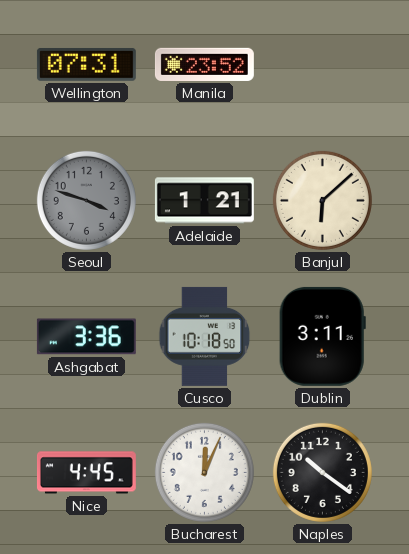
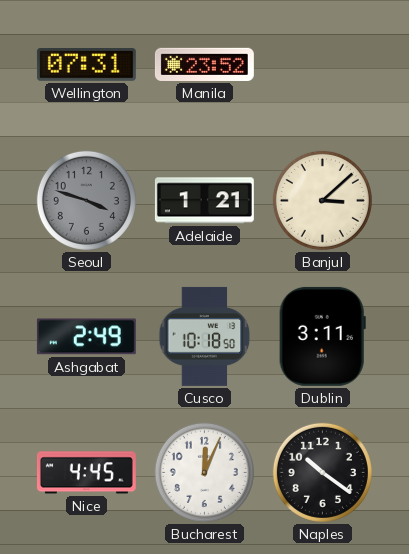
Banjul: 6:08 -> 3:08
Ashgabat: 3:36 -> 2:49
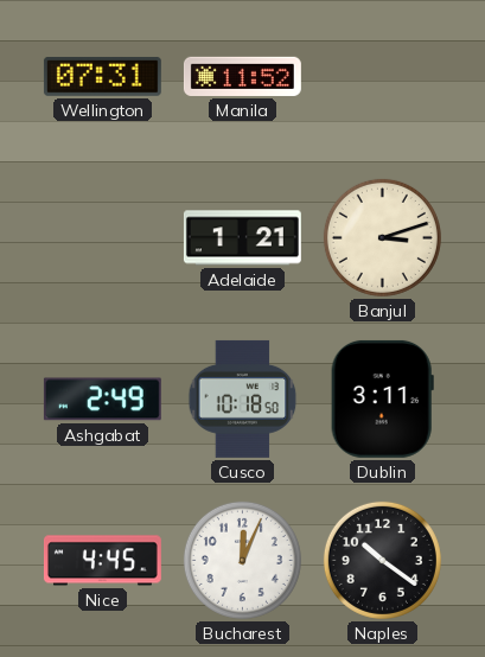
Manila: 23:52 -> 11:52
Seoul: 3:48 -> none
Banjul: 3:08 -> 3:12
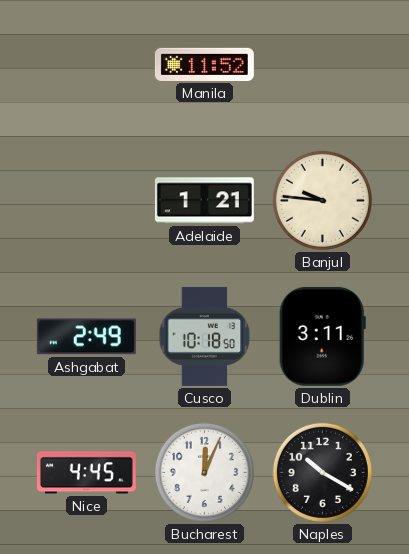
Wellington: 07:31 -> none
Banjul: 3:12 -> 9:46
Naples: 10:21 -> 10:20
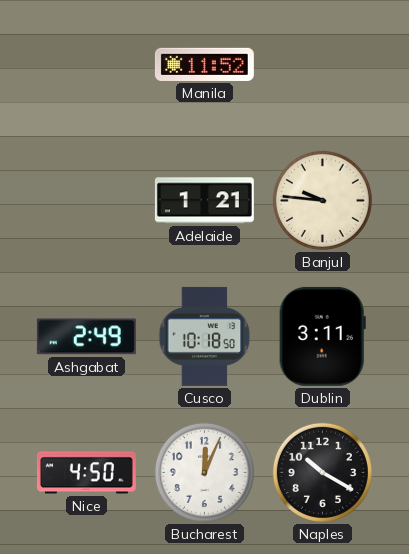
Nice: 4:45 -> 4:50
